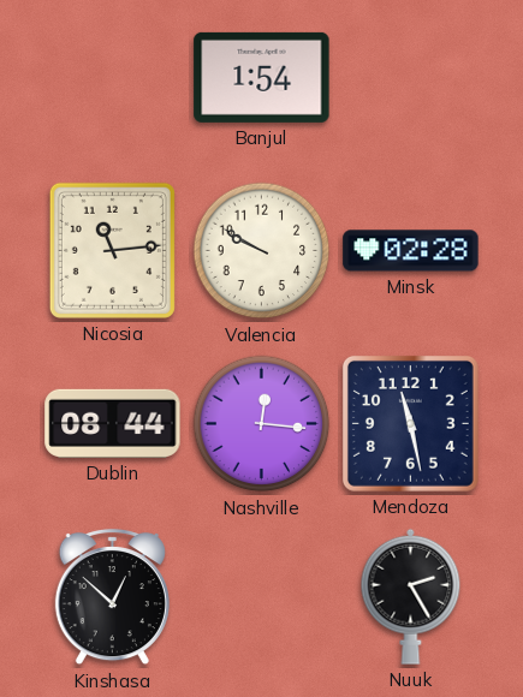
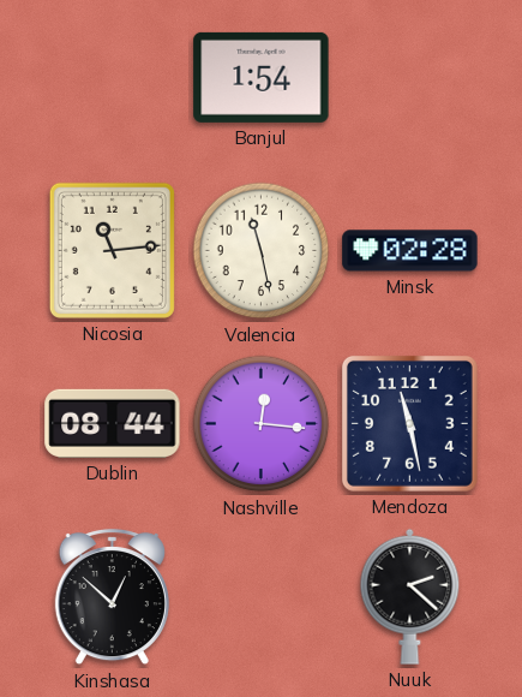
Valencia: 9:50 -> 11:28
Nuuk: 2:25 -> 2:22
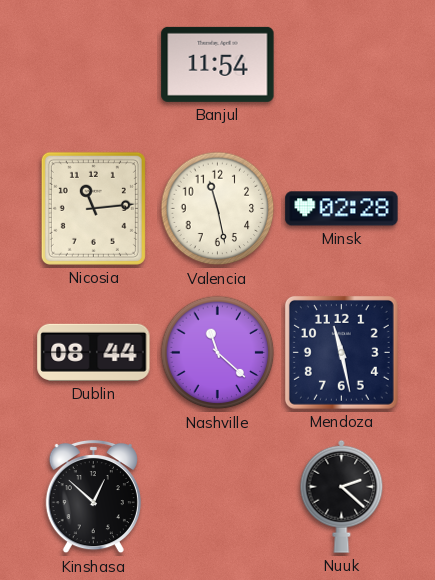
Banjul: 1:54 -> 11:54
Nashville: 12:16 -> 11:22
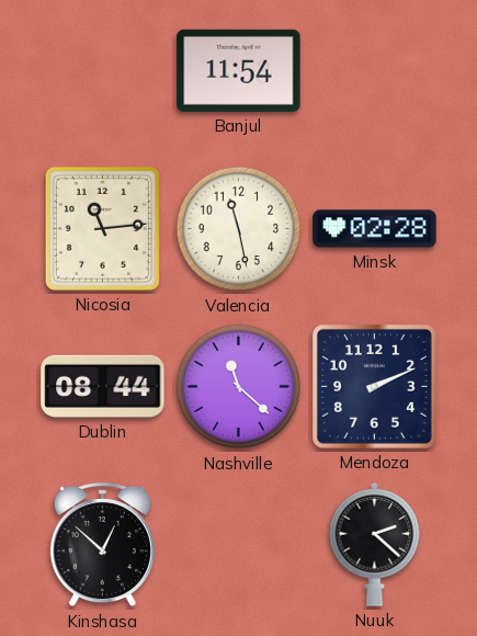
Mendoza: 11:28 -> 2:11
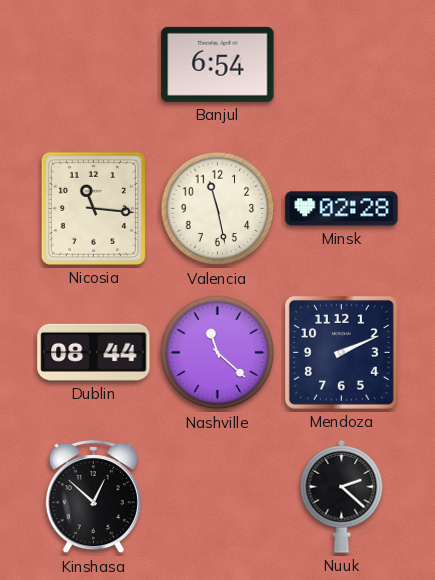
Banjul: 11:54 -> 6:54
Nicosia: 11:14 -> 11:16
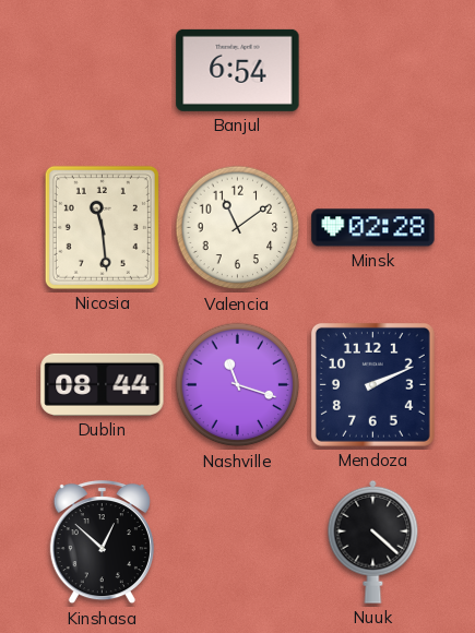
Nicosia: 11:16 -> 11:29
Valencia: 11:28 -> 11:09
Nashville: 11:22 -> 11:18
Nuuk: 2:22 -> 4:22
